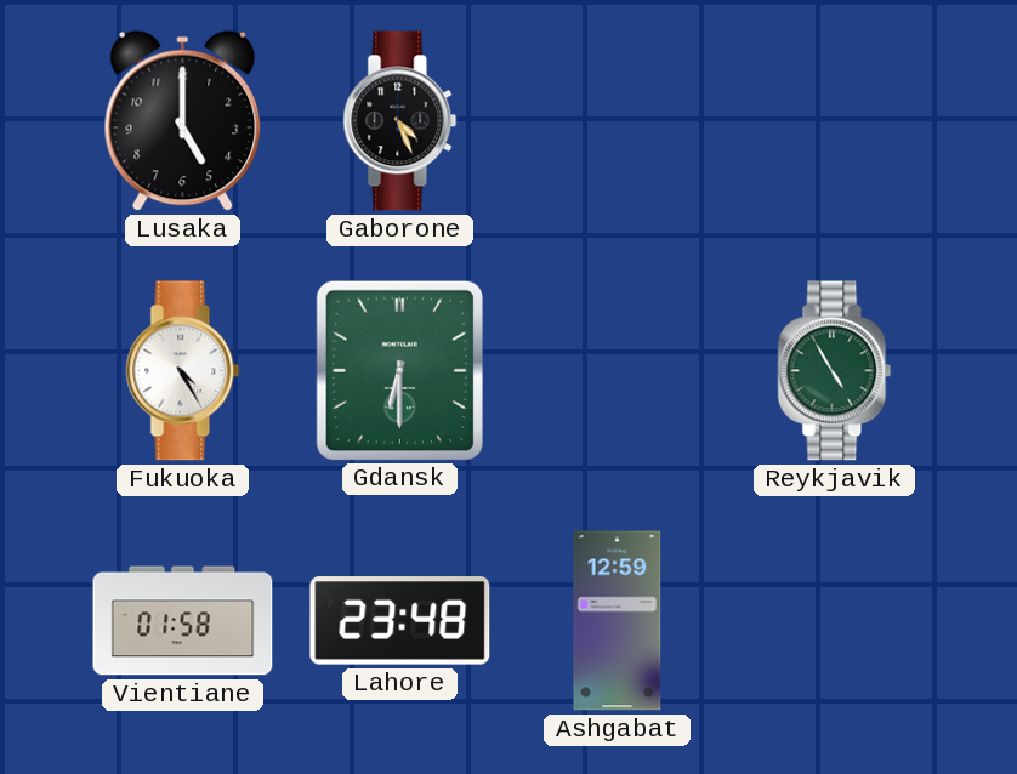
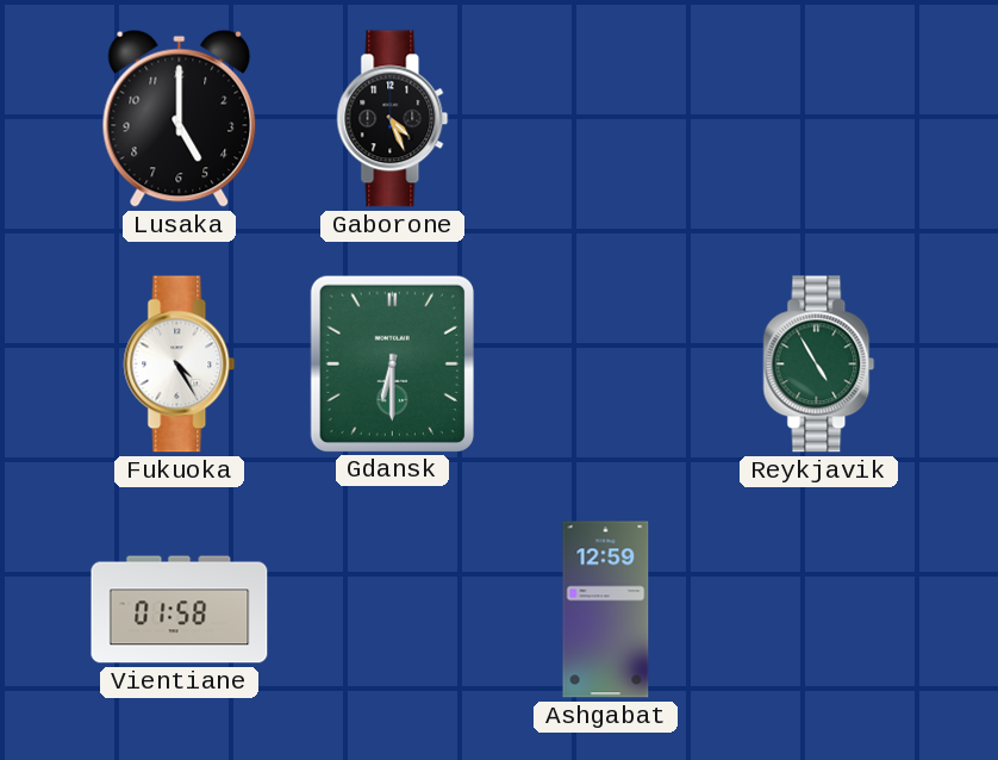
Lahore: 23:48 -> none
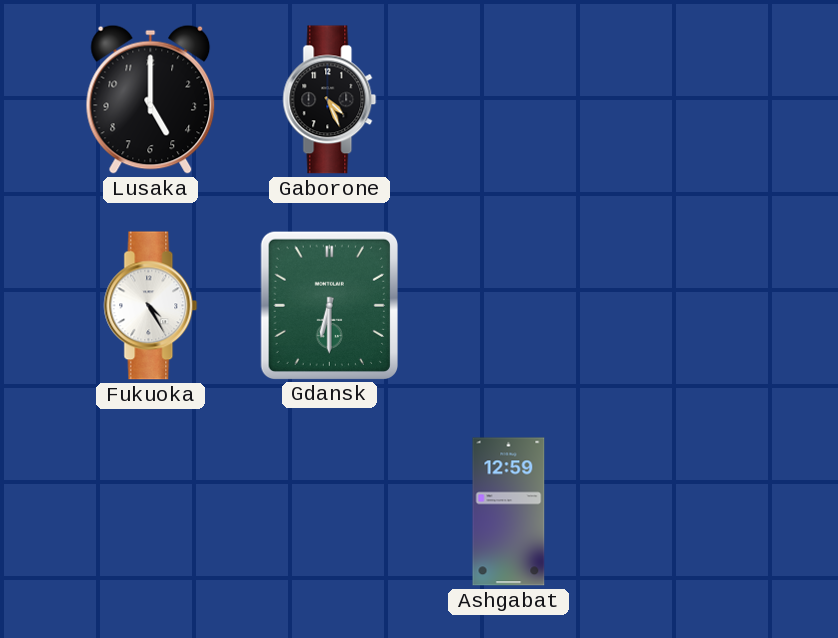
Reykjavik: 4:55 -> none
Vientiane: 01:58 -> none
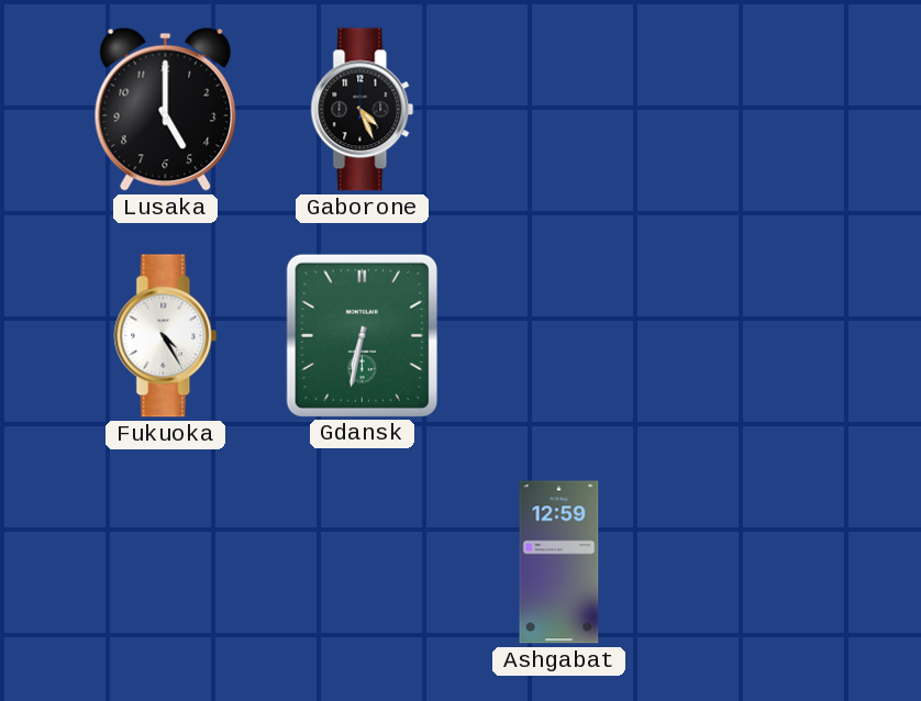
Gdansk: 6:30 -> 6:32
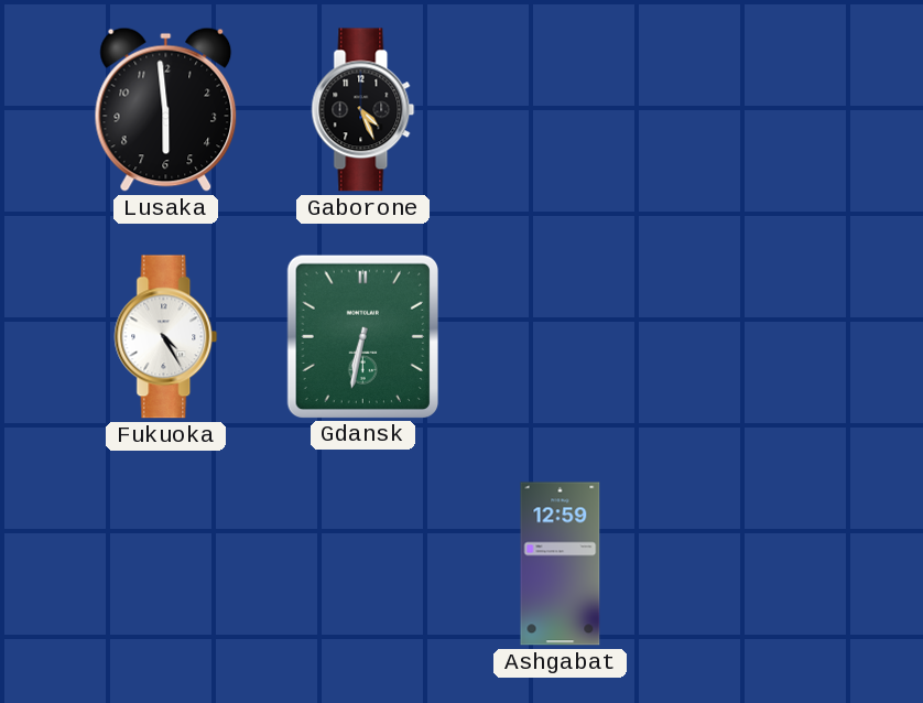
Lusaka: 5:00 -> 5:59
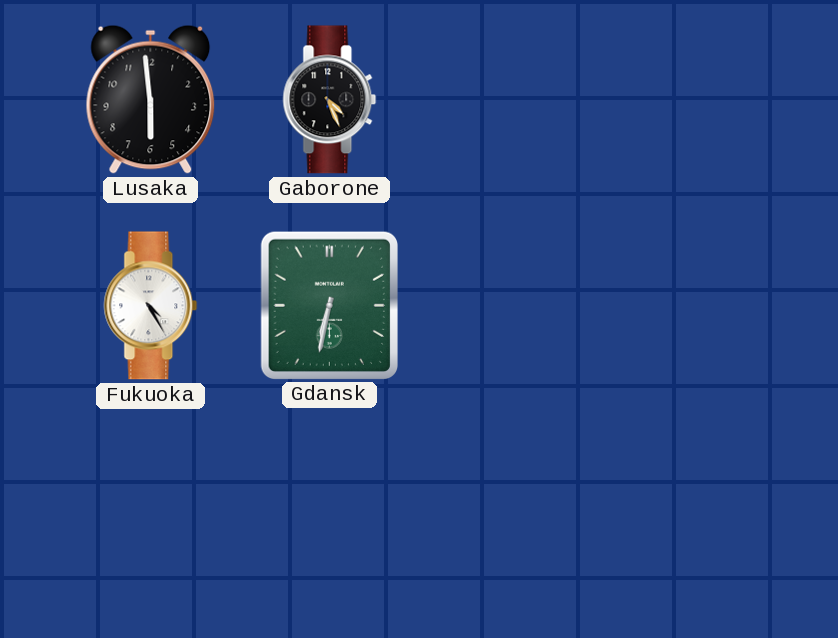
Ashgabat: 12:59 -> none
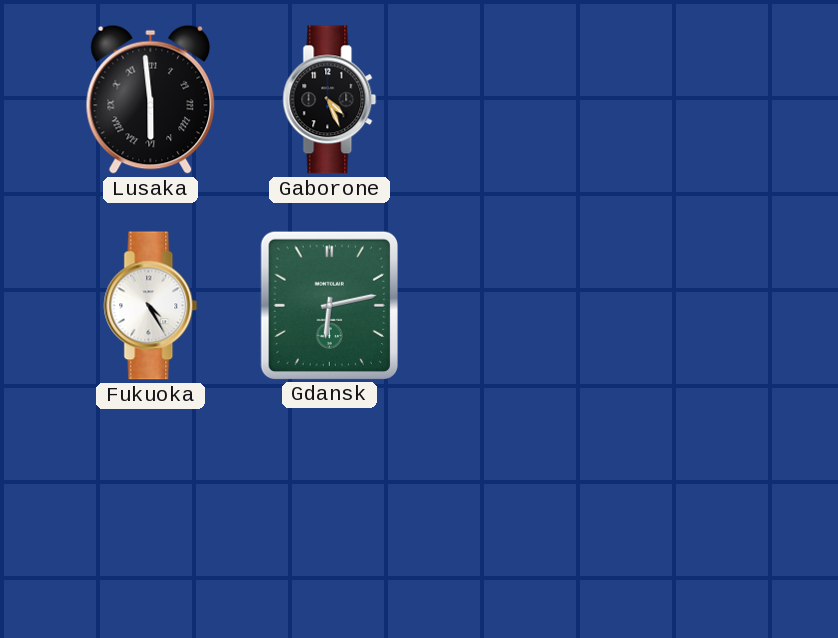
Lusaka numerals: Arabic -> Roman
Gdansk: 6:32 -> 6:13
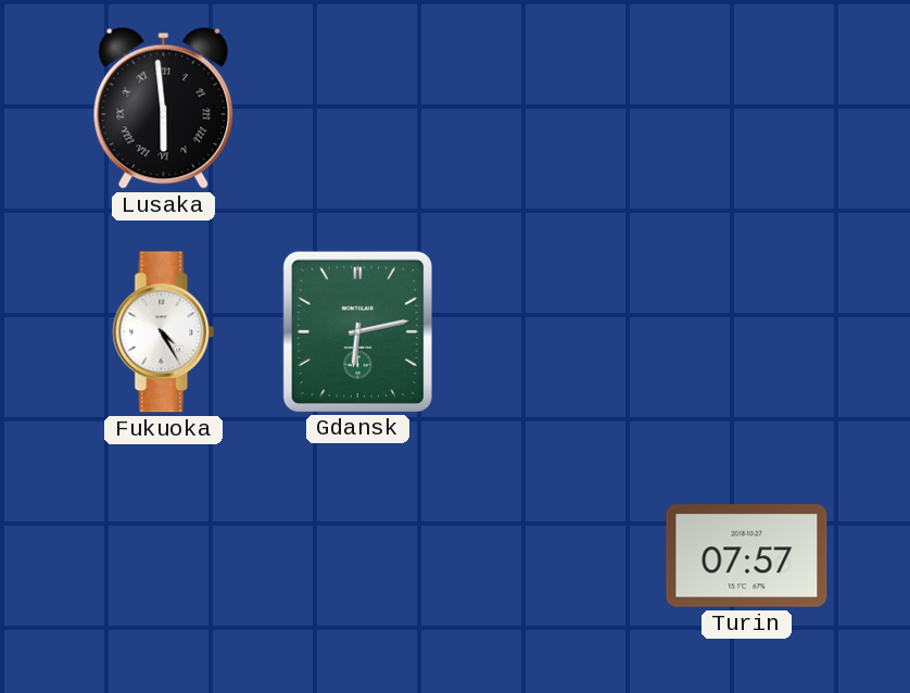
Gaborone: 4:26 -> none
Turin: none -> 07:57
